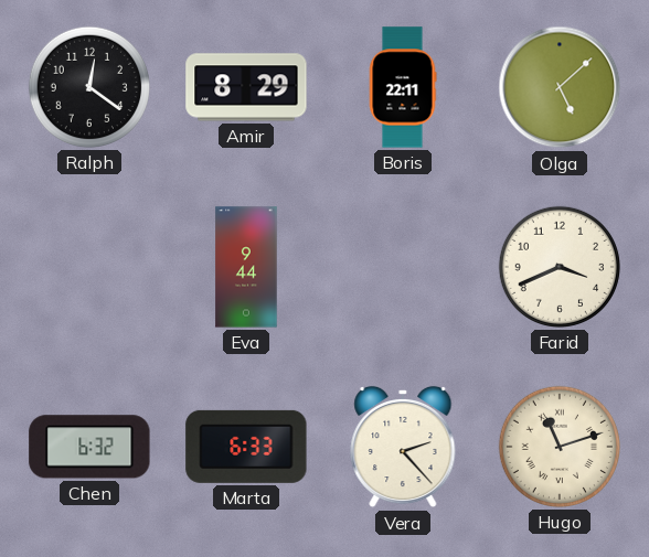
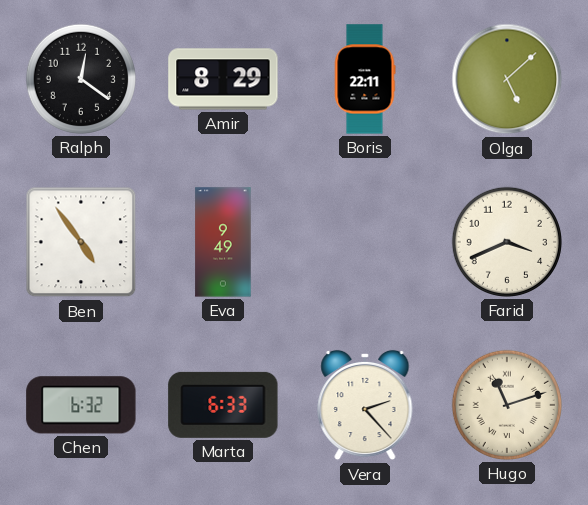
Ben: none -> 4:54
Eva: 9:44 -> 9:49
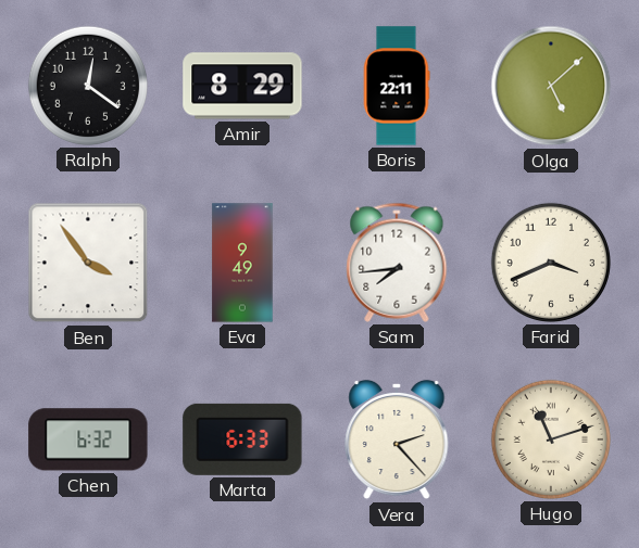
Ben: 4:54 -> 3:54
Sam: none -> 7:44
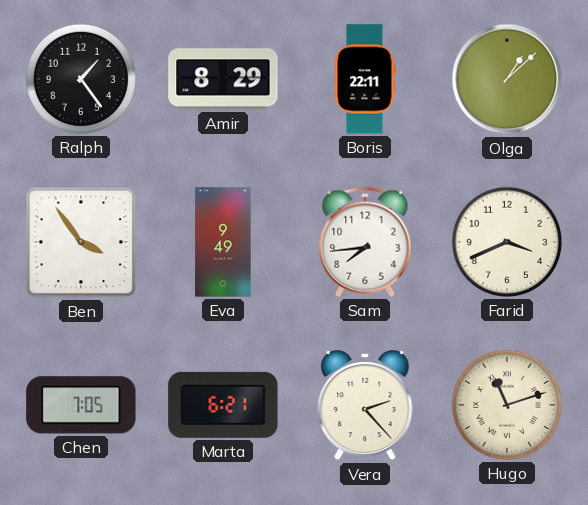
Ralph: 12:21 -> 1:24
Olga: 5:08 -> 1:08
Chen: 6:32 -> 7:05
Marta: 6:33 -> 6:21
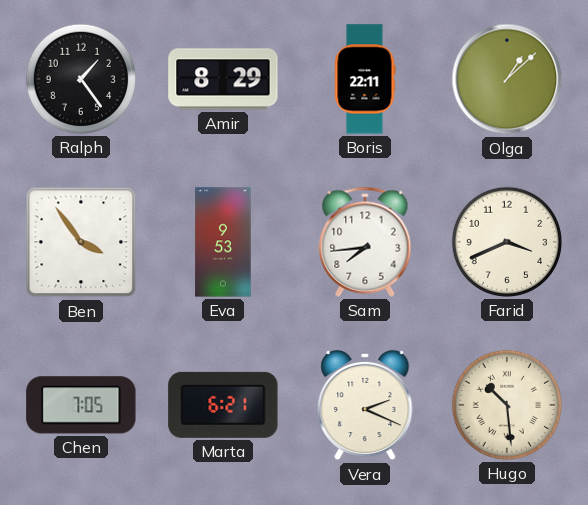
Eva: 9:49 -> 9:53
Vera: 2:23 -> 2:19
Hugo: 11:12 -> 10:29
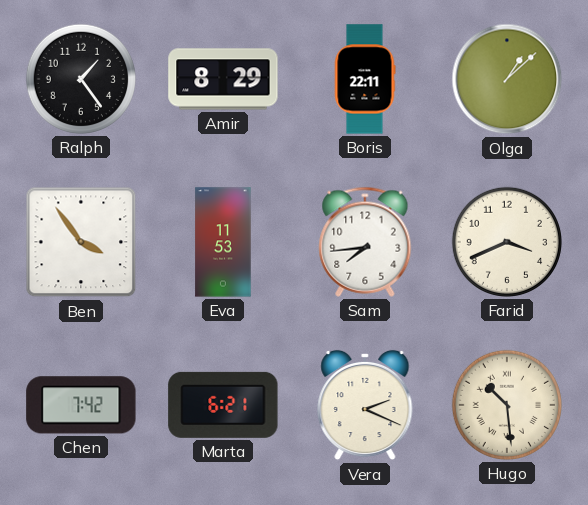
Eva: 9:53 -> 11:53
Chen: 7:05 -> 7:42
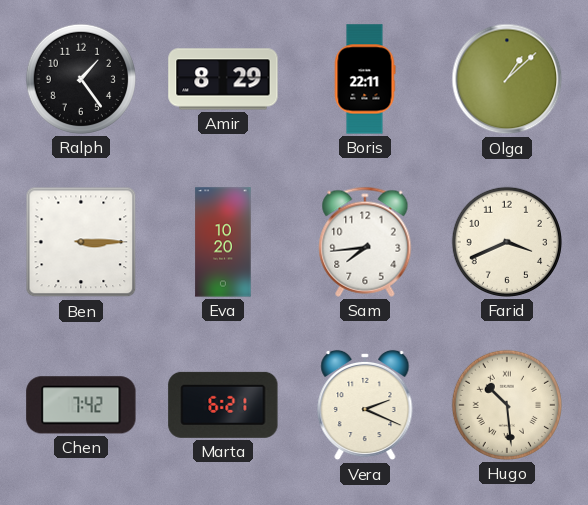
Ben: 3:54 -> 3:15
Eva: 11:53 -> 10:20
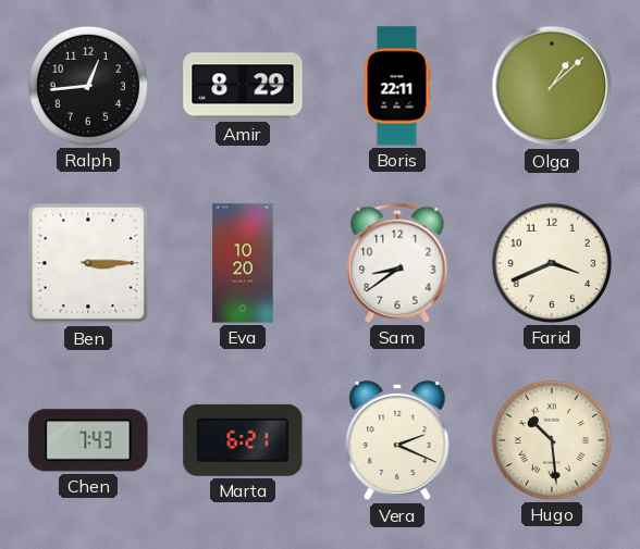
Ralph: 1:24 -> 12:44
Sam: 7:44 -> 8:39
Chen: 7:42 -> 7:43
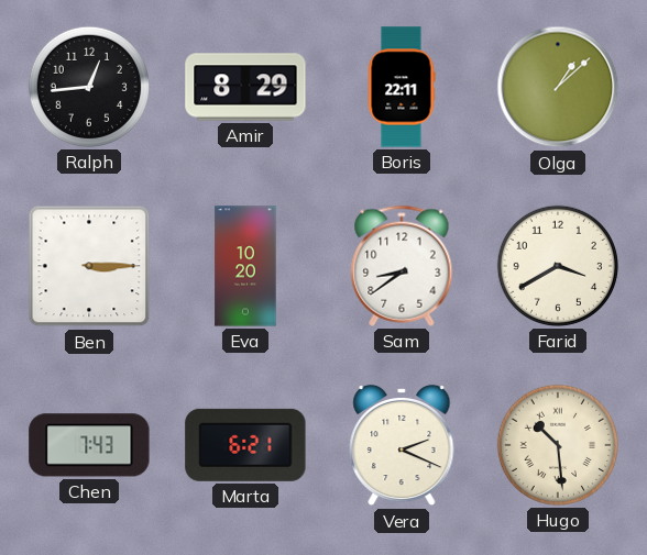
Farid: 3:41 -> 3:40
